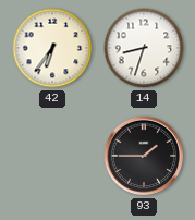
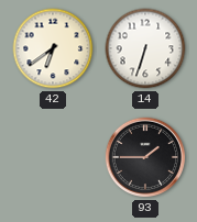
42: 6:36 -> 6:39
14: 8:33 -> 6:33
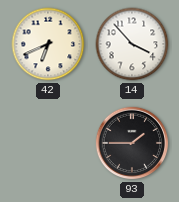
42: 6:39 -> 6:41
14: 6:33 -> 3:53
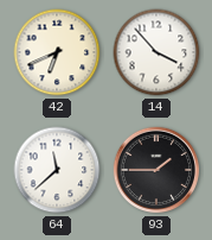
64: none -> 11:38
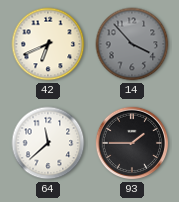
14 dial: white -> grey
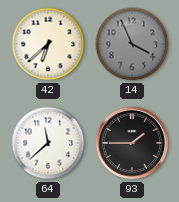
42: 6:41 -> 6:38
14: 3:53 -> 3:56
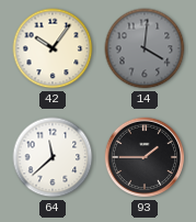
42: 6:38 -> 10:06
14: 3:56 -> 4:01
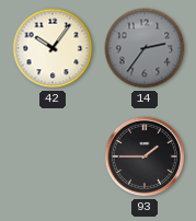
14: 4:01 -> 2:36
64: 11:38 -> none
